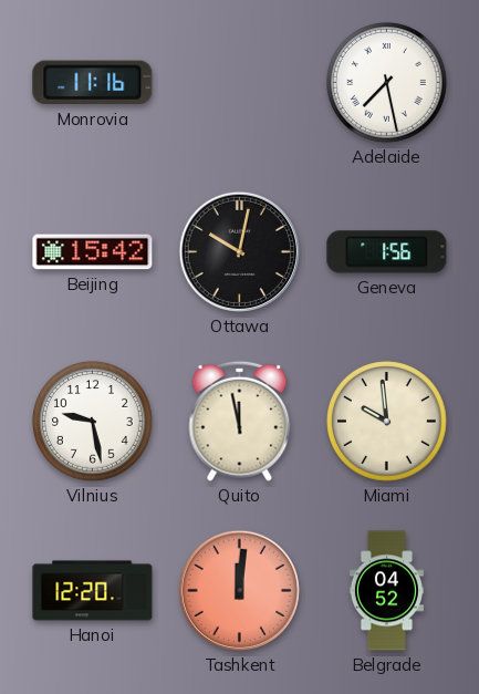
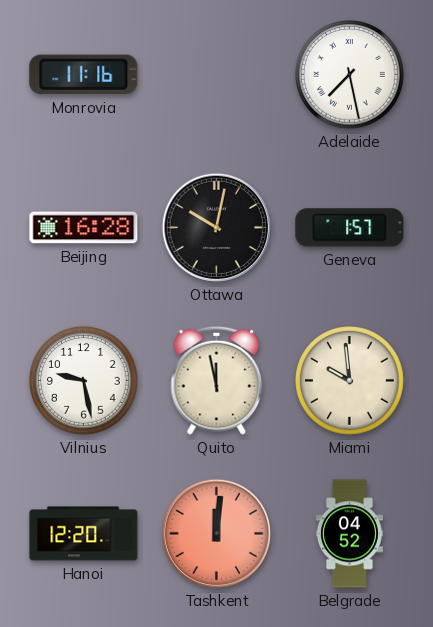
Beijing: 15:42 -> 16:28
Geneva: 1:56 -> 1:57
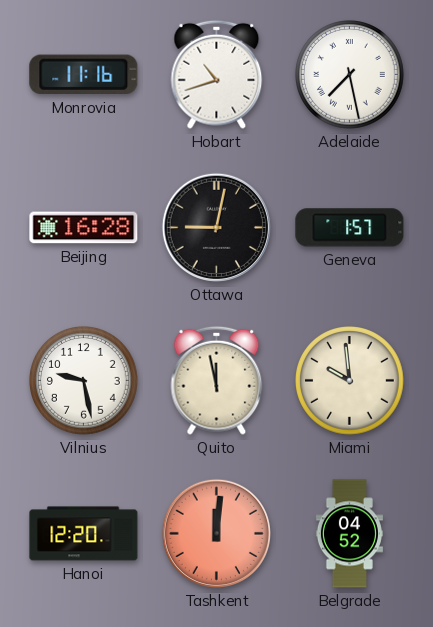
Hobart: none -> 10:42
Ottawa: 10:02 -> 9:02
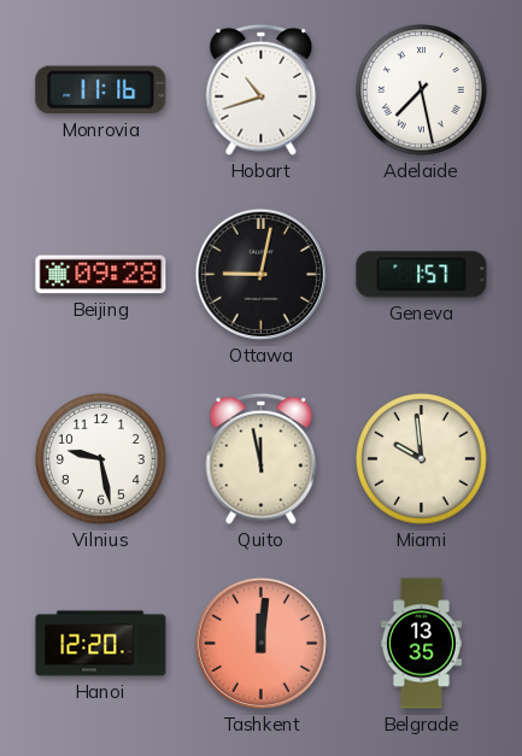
Beijing: 16:28 -> 09:28
Belgrade: 04:52 -> 13:35
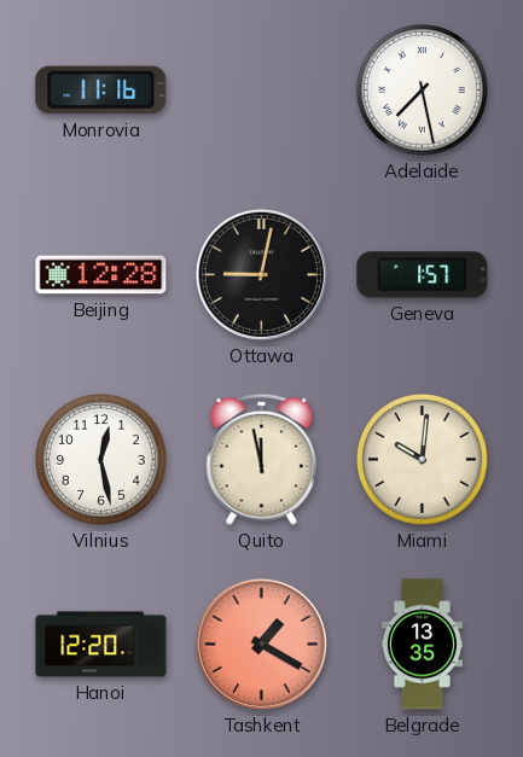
Hobart: 10:42 -> none
Beijing: 09:28 -> 12:28
Vilnius: 9:28 -> 12:28
Miami: 9:59 -> 10:01
Tashkent: 12:01 -> 1:20
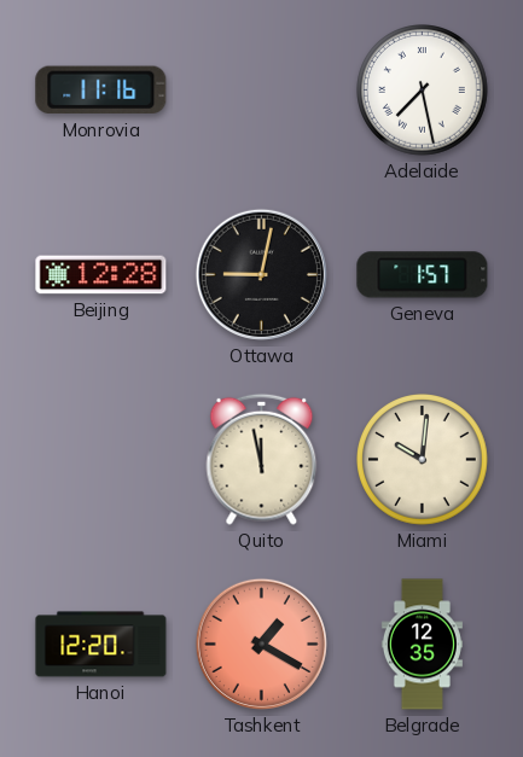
Vilnius: 12:28 -> none
Belgrade: 13:35 -> 12:35
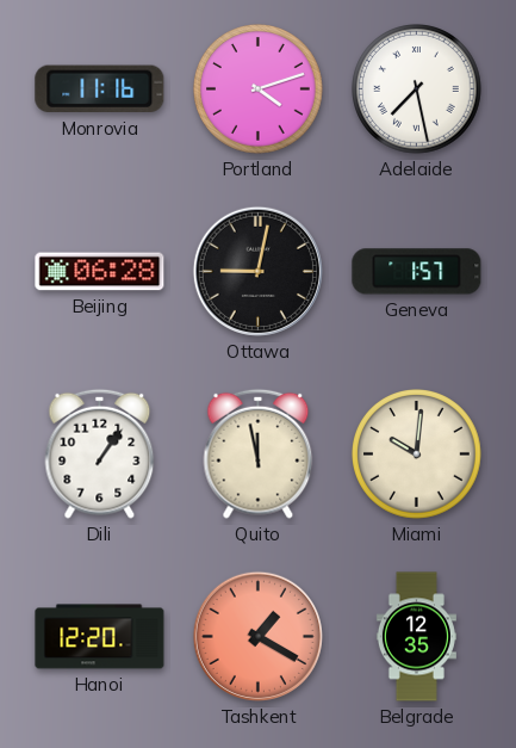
Portland: none -> 4:12
Beijing: 12:28 -> 06:28
Dili: none -> 1:06
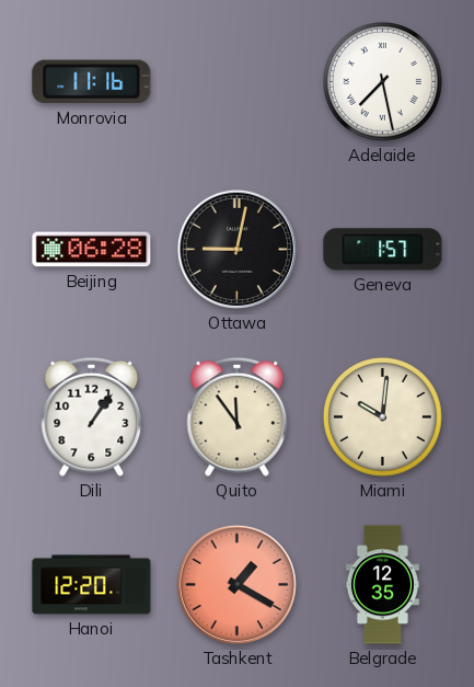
Portland: 4:12 -> none
Quito: 11:58 -> 11:54
